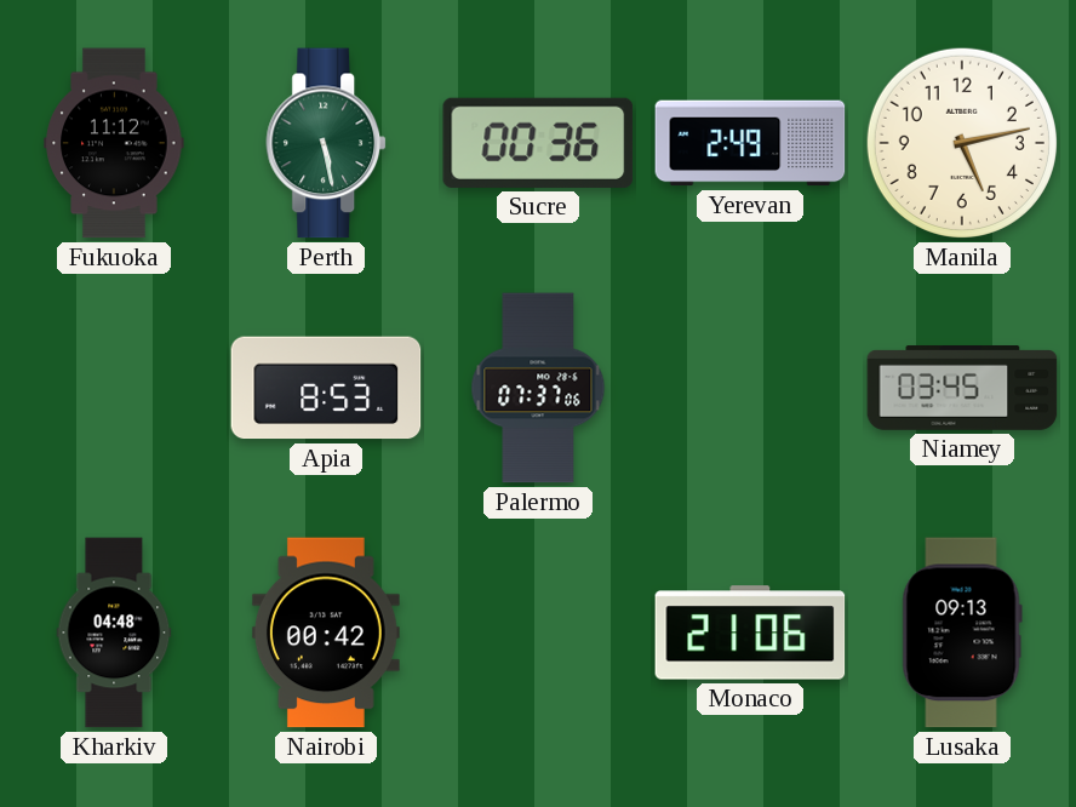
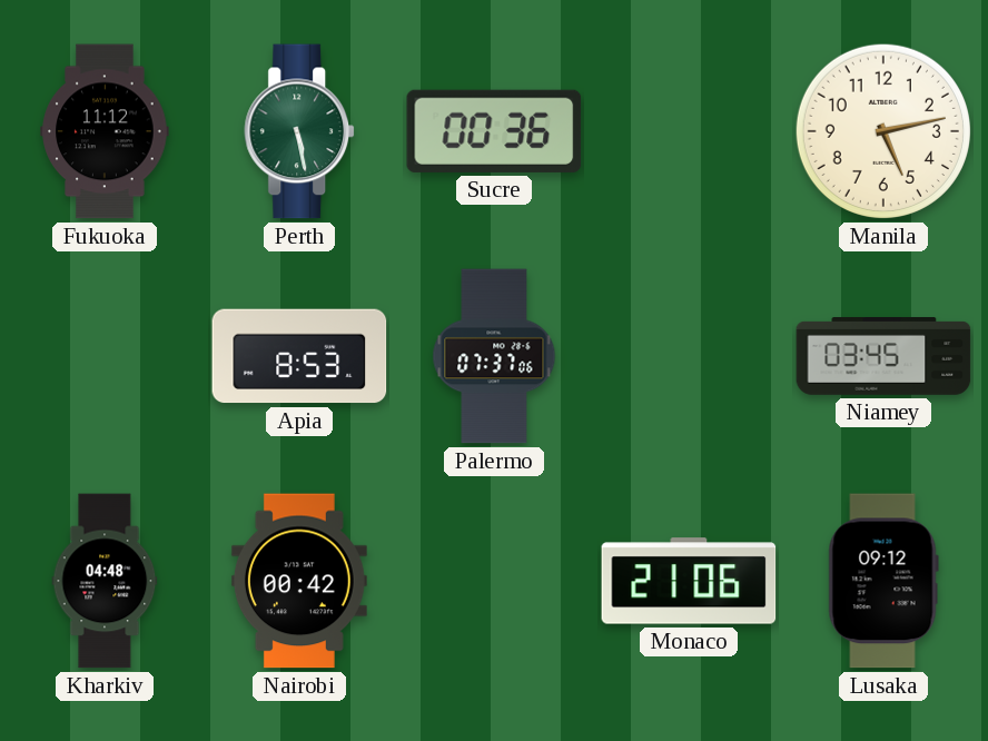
Yerevan: 2:49 -> none
Lusaka: 09:13 -> 09:12
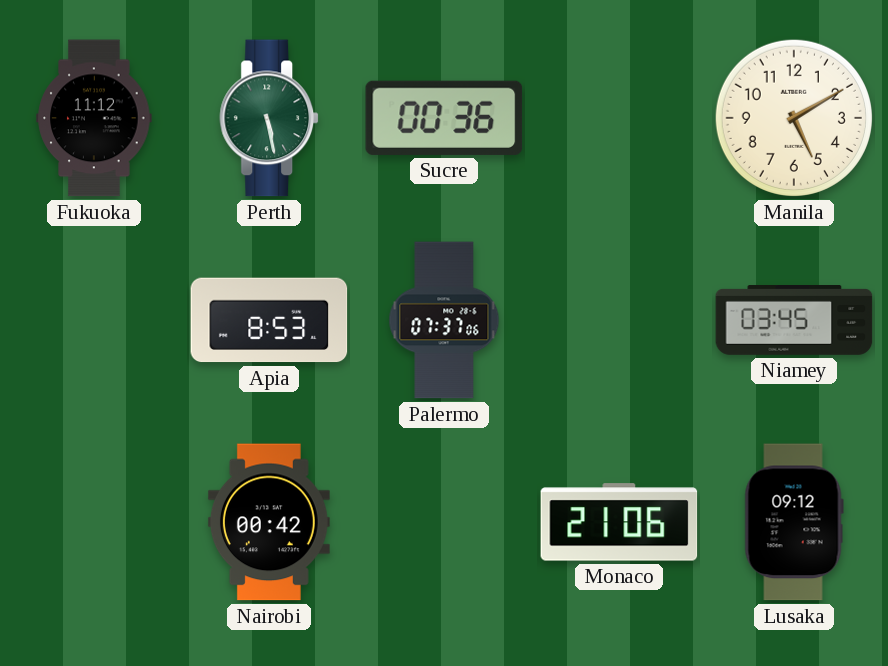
Manila: 5:13 -> 5:10
Kharkiv: 04:48 -> none
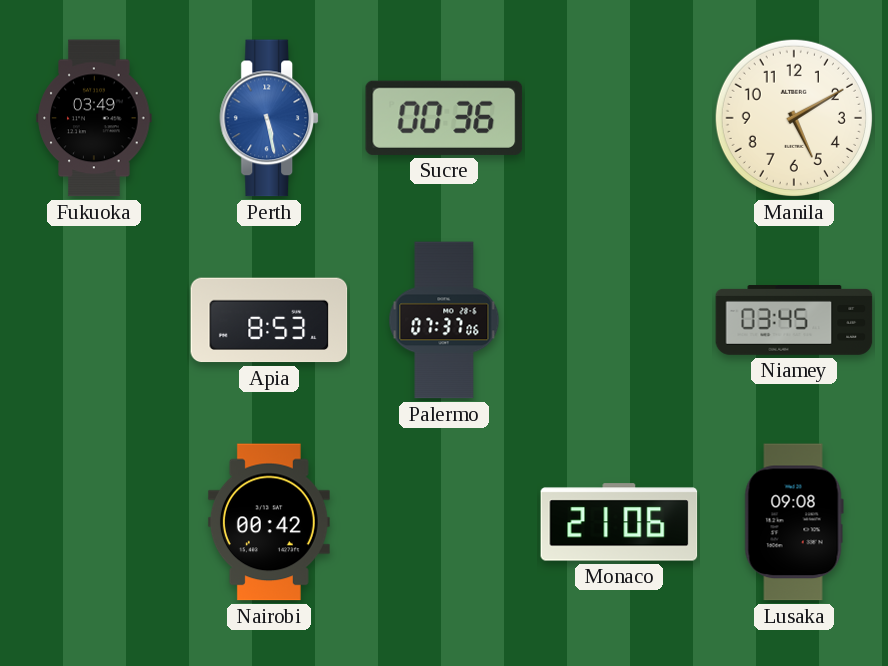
Fukuoka: 11:12 -> 03:49
Perth dial: green -> blue
Lusaka: 09:12 -> 09:08
